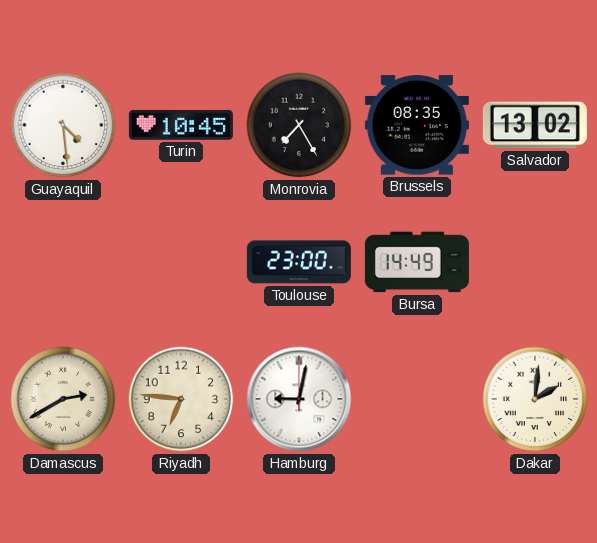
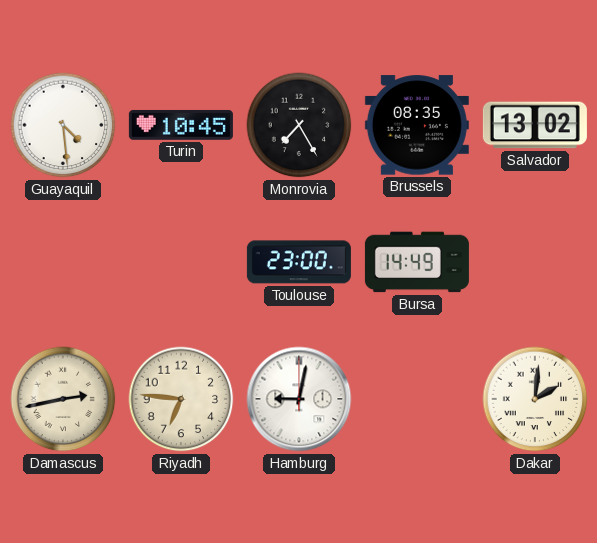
Damascus: 2:40 -> 2:43
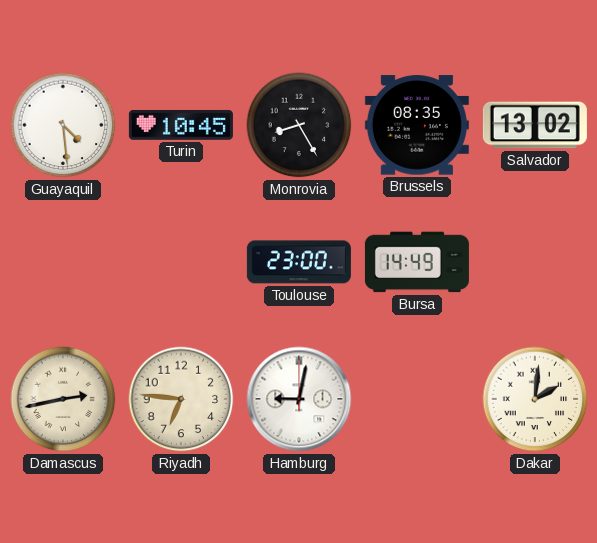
Monrovia: 7:25 -> 8:25
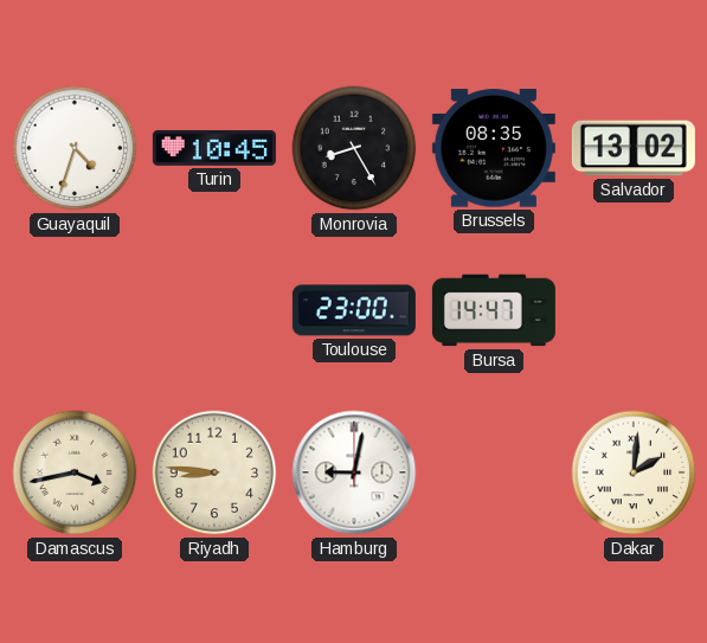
Guayaquil: 4:29 -> 4:33
Bursa: 14:49 -> 14:47
Damascus: 2:43 -> 3:43
Riyadh: 6:46 -> 8:46
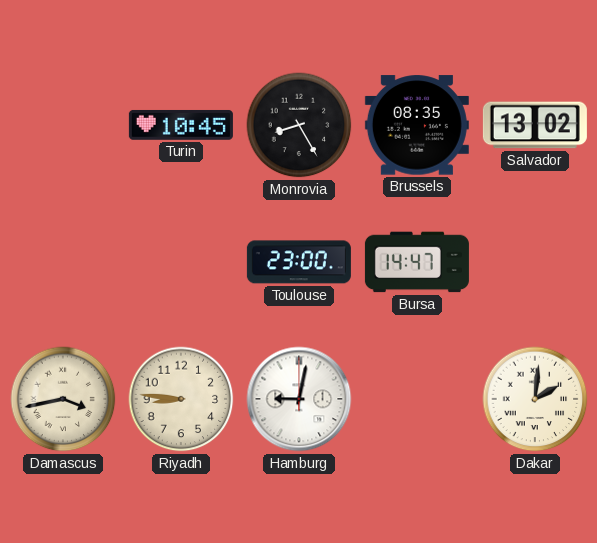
Guayaquil: 4:33 -> none
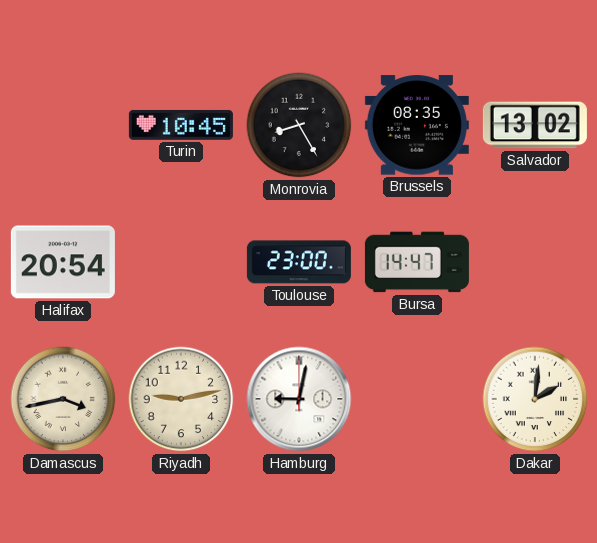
Halifax: none -> 20:54
Riyadh: 8:46 -> 9:13
